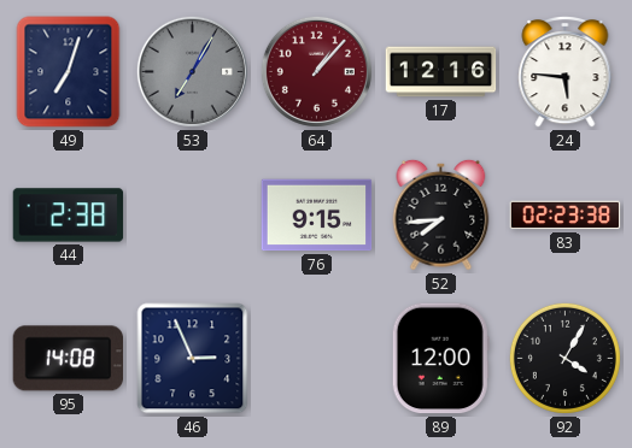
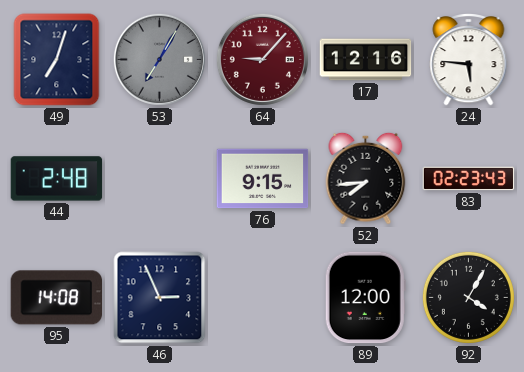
64: 1:07 -> 9:07
44: 2:38 -> 2:48
83: 02:23:38 -> 02:23:43
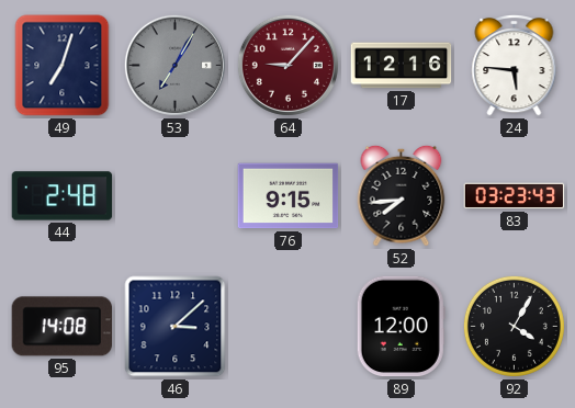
83: 02:23 -> 03:23
46: 2:56 -> 3:08
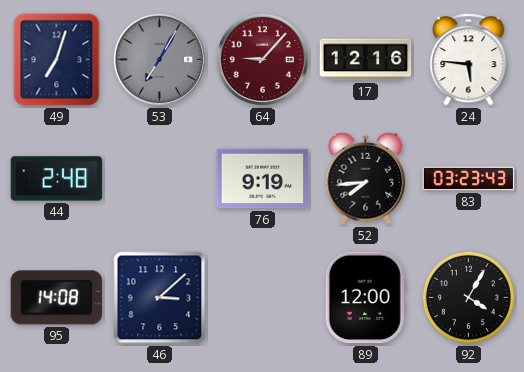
76: 9:15 -> 9:19
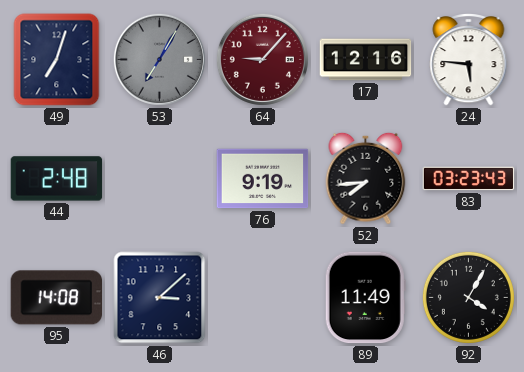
89: 12:00 -> 11:49
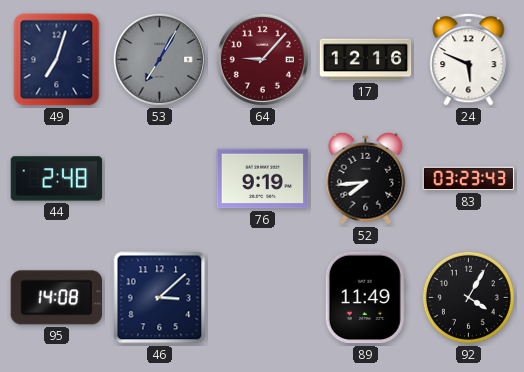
24: 5:46 -> 5:49
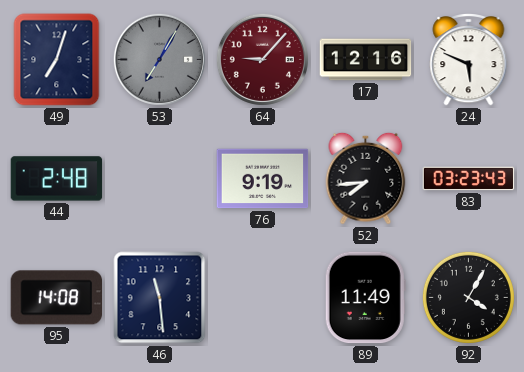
46: 3:08 -> 11:29
